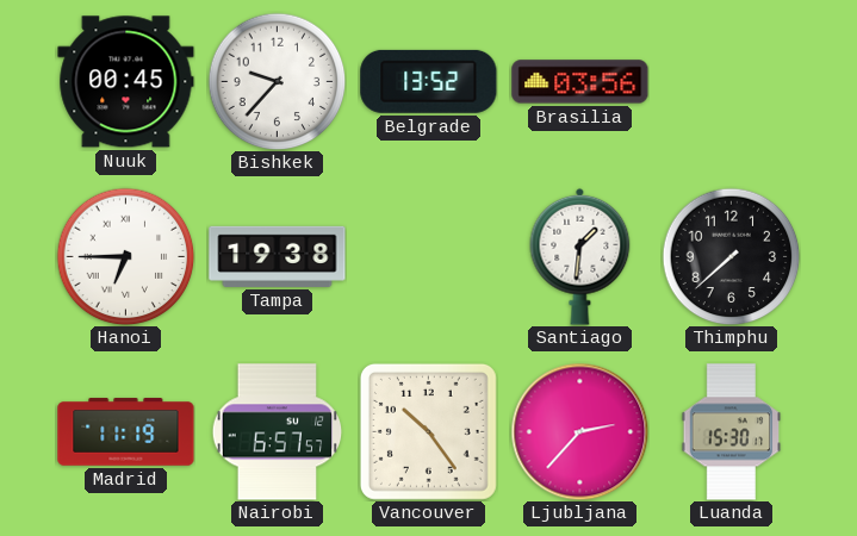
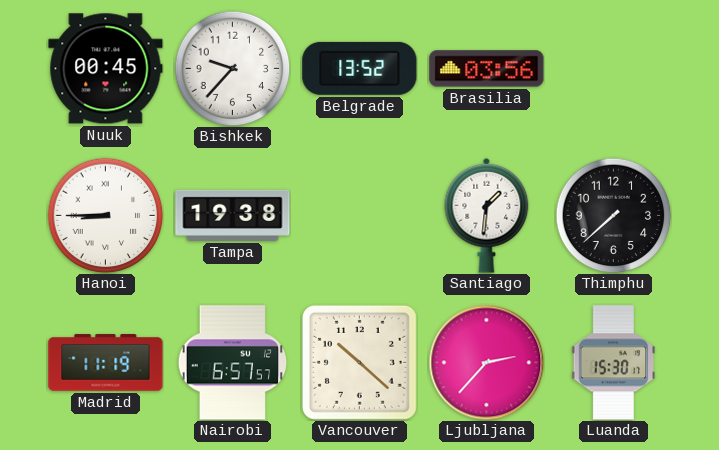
Hanoi: 6:45 -> 8:45
Vancouver: 10:24 -> 10:22
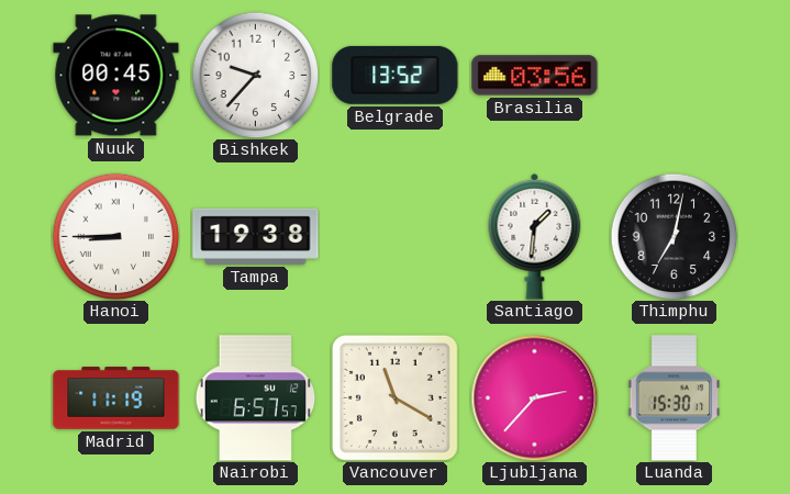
Thimphu: 7:38 -> 7:02
Vancouver: 10:22 -> 11:20
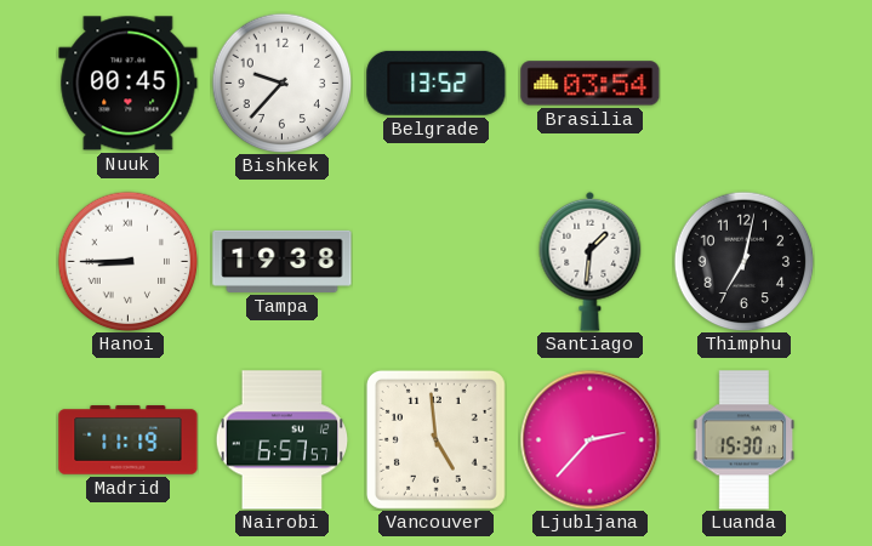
Brasilia: 03:56 -> 03:54
Vancouver: 11:20 -> 4:59
